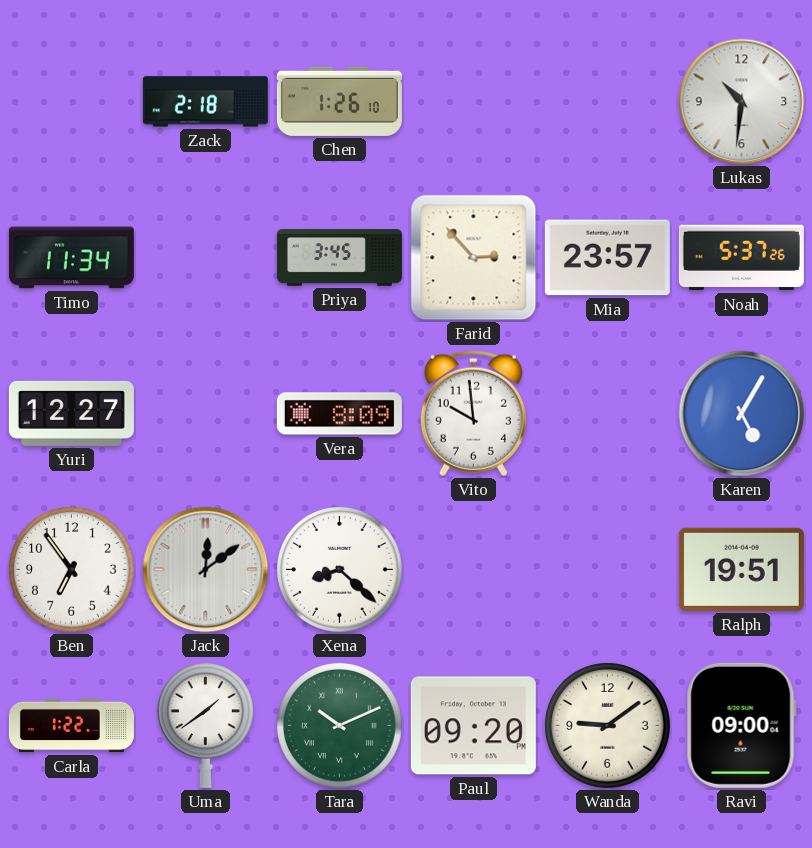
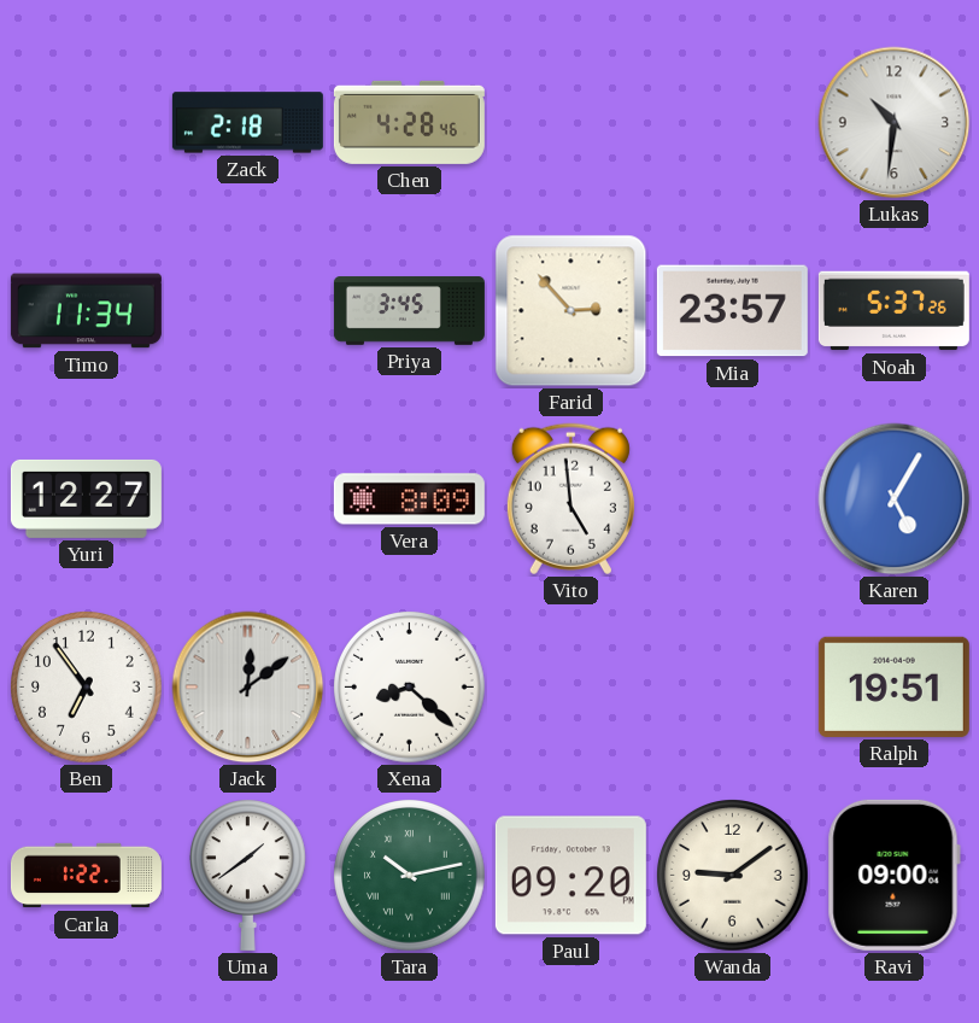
Chen: 1:26 -> 4:28
Vito: 9:59 -> 4:59
Tara: 10:11 -> 10:13
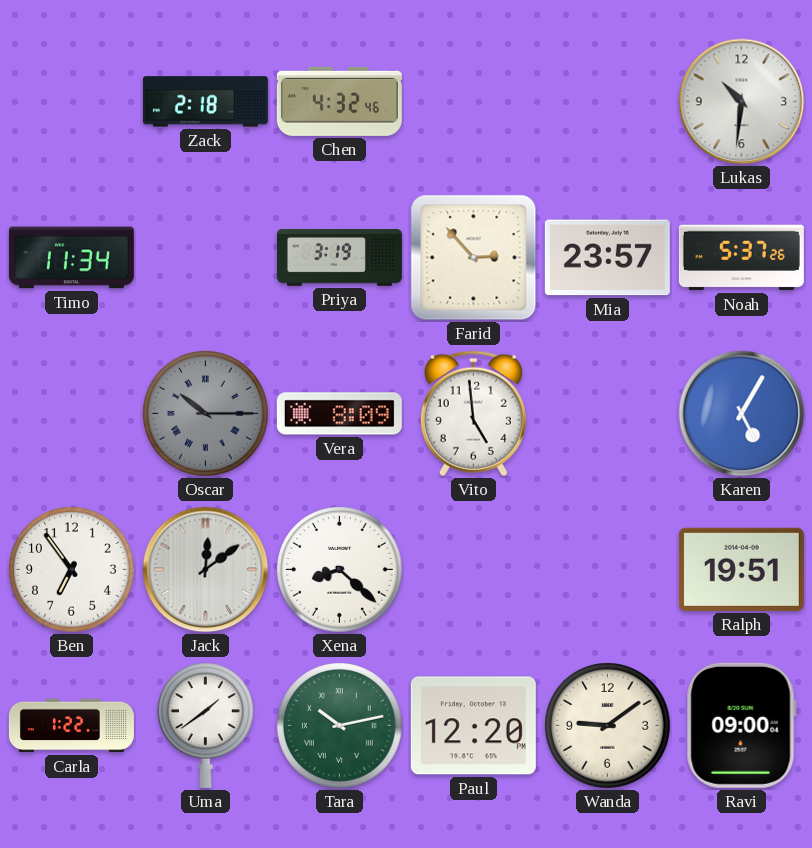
Chen: 4:28 -> 4:32
Priya: 3:45 -> 3:19
Yuri: 12:27 -> none
Oscar: none -> 10:15
Paul: 09:20 -> 12:20
